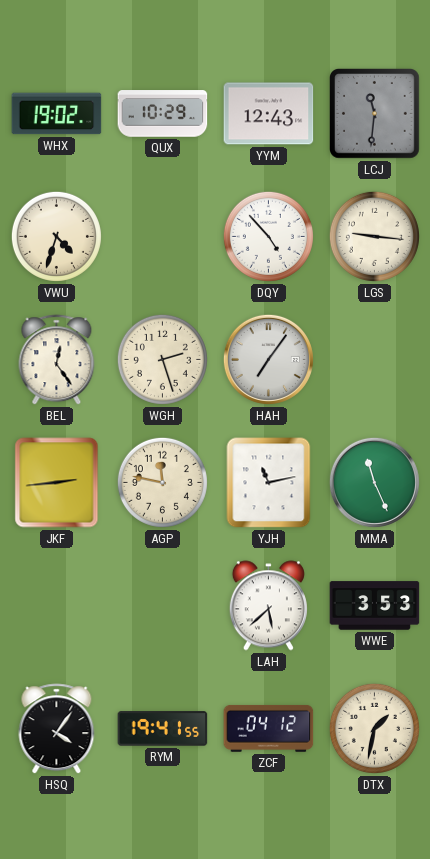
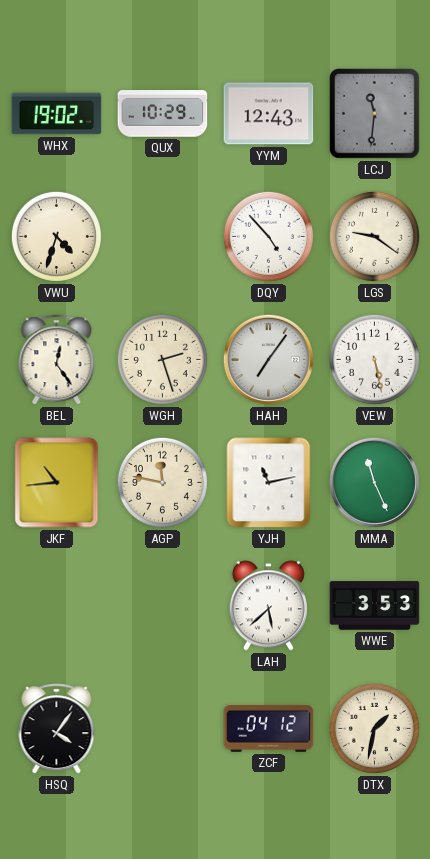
LGS: 9:16 -> 9:21
VEW: none -> 5:28
JKF: 2:44 -> 10:44
RYM: 19:41 -> none
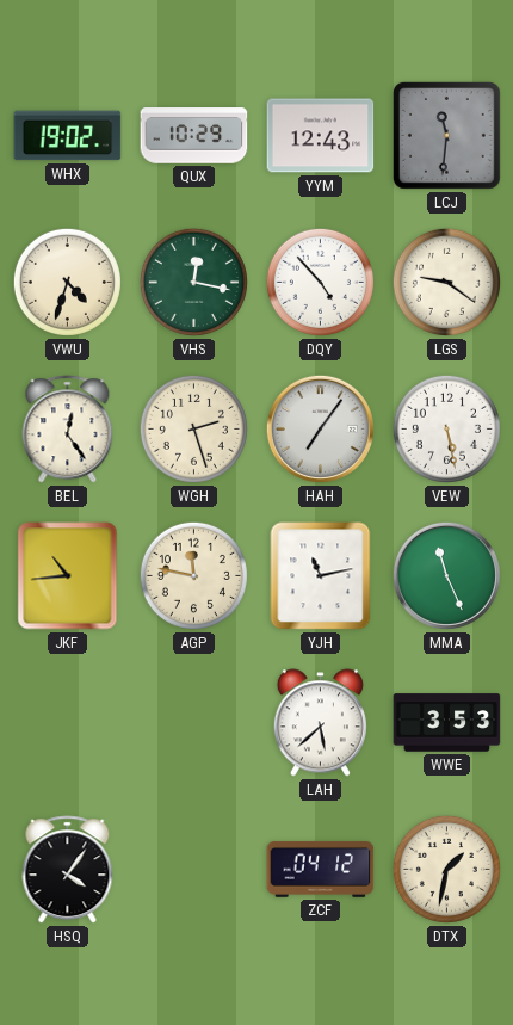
VHS: none -> 12:17
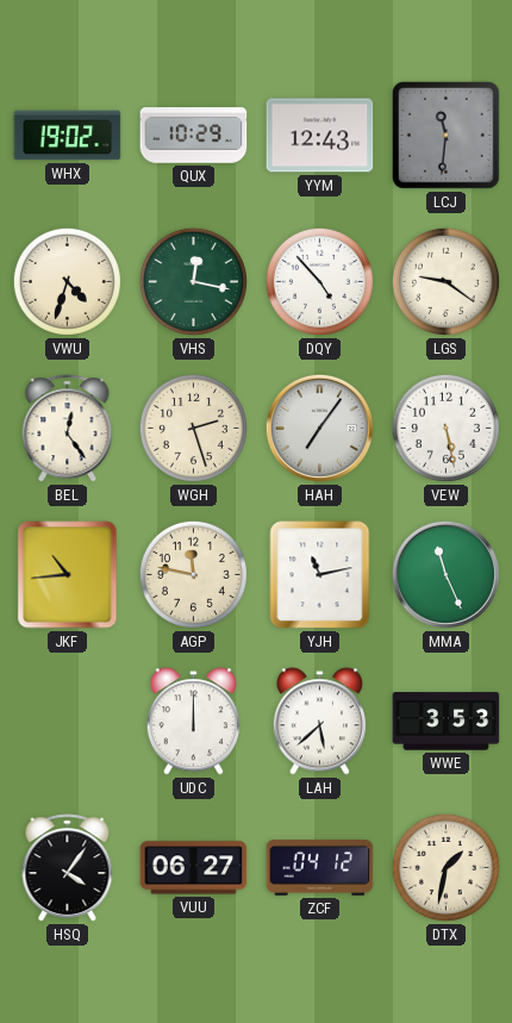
UDC: none -> 12:00
VUU: none -> 06:27
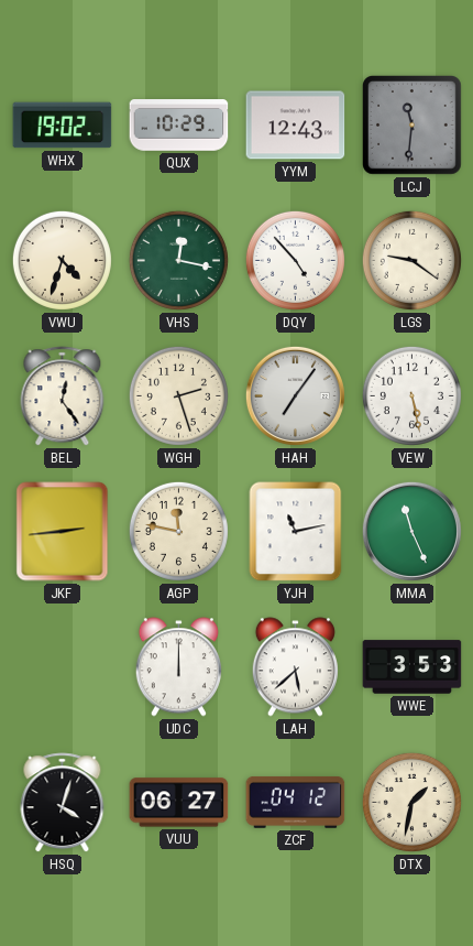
JKF: 10:44 -> 2:44
HSQ: 4:06 -> 4:03
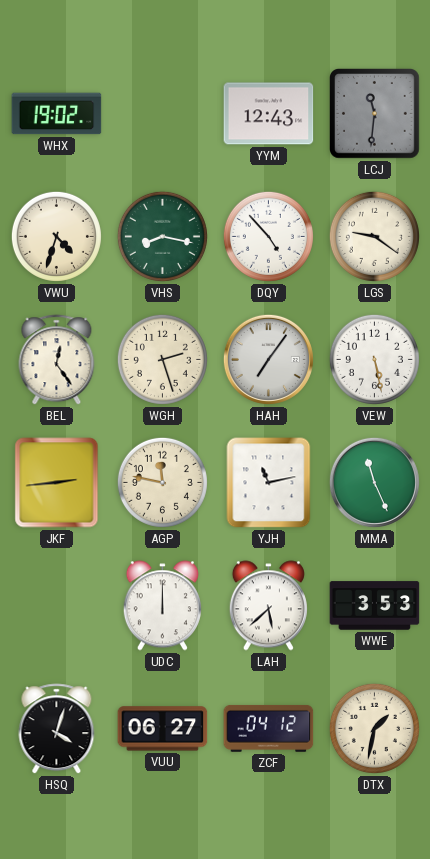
QUX: 10:29 -> none
VHS: 12:17 -> 8:17
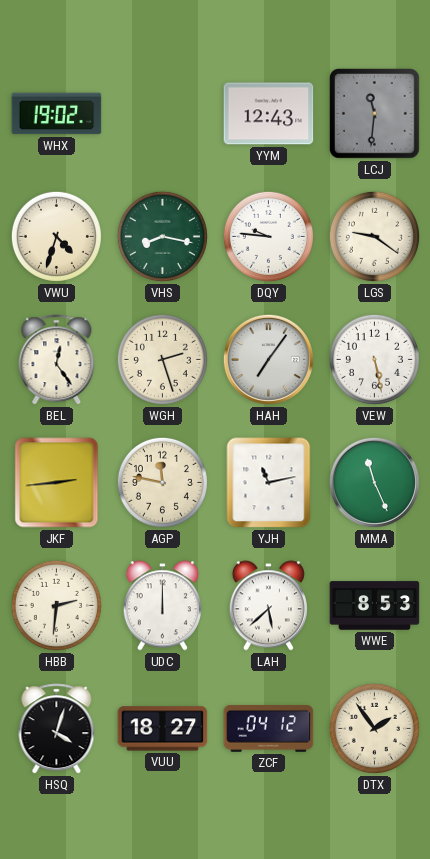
DQY: 4:53 -> 9:46
HBB: none -> 2:31
WWE: 3:53 -> 8:53
VUU: 06:27 -> 18:27
DTX: 1:32 -> 1:54
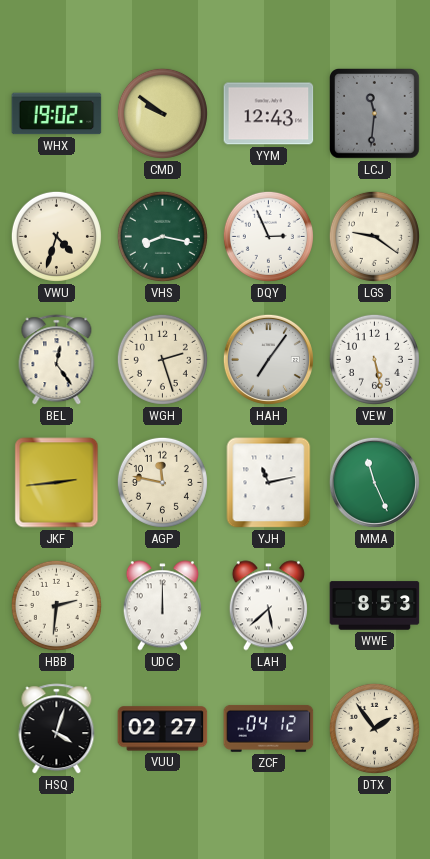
CMD: none -> 9:51
DQY: 9:46 -> 2:56
VUU: 18:27 -> 02:27
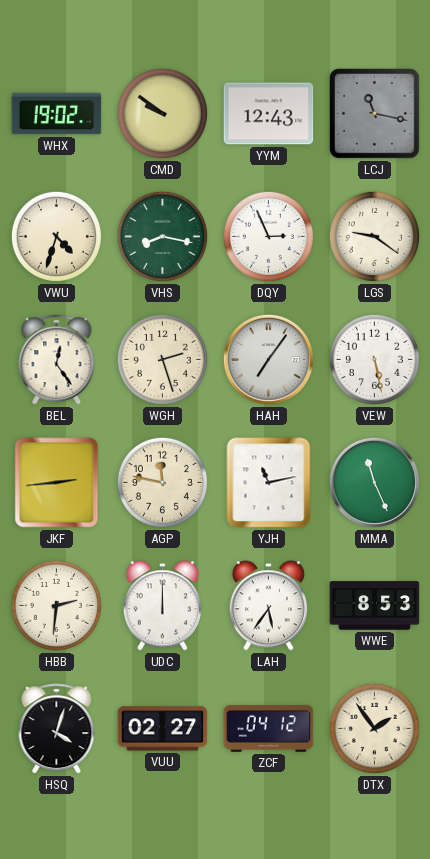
LCJ: 11:31 -> 11:17
LAH: 5:38 -> 5:36
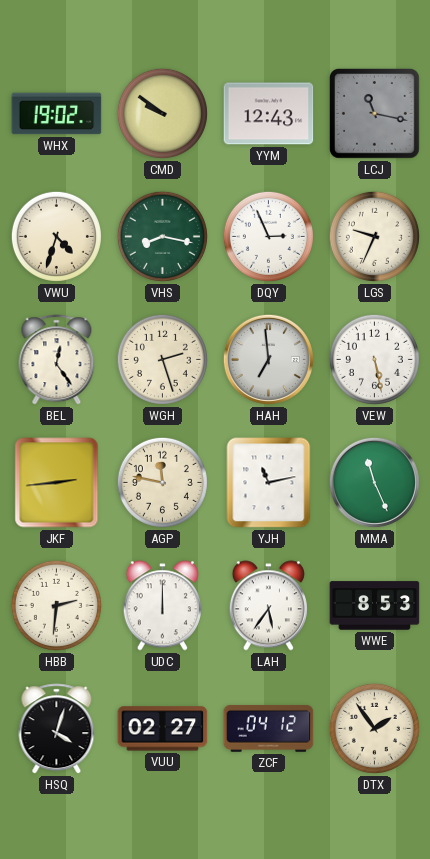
LGS: 9:21 -> 9:34
HAH: 7:06 -> 6:59
